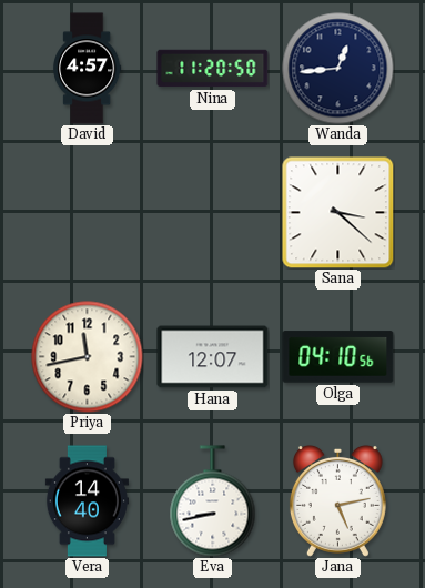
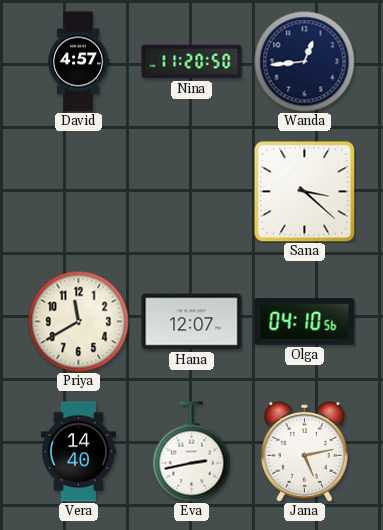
Priya: 11:43 -> 11:40
Eva: 8:43 -> 2:43
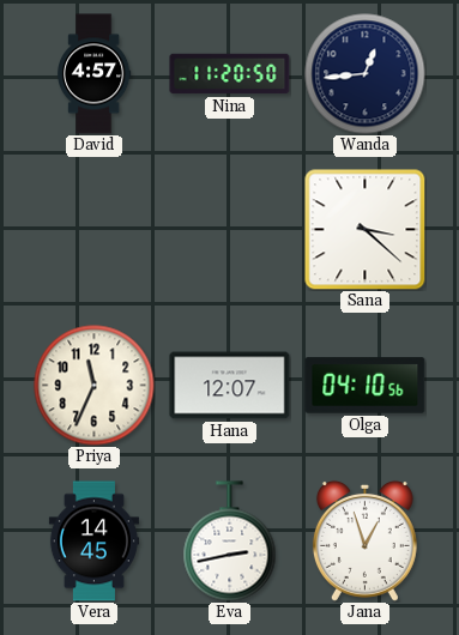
Priya: 11:40 -> 11:34
Vera: 14:40 -> 14:45
Jana: 5:13 -> 12:57
